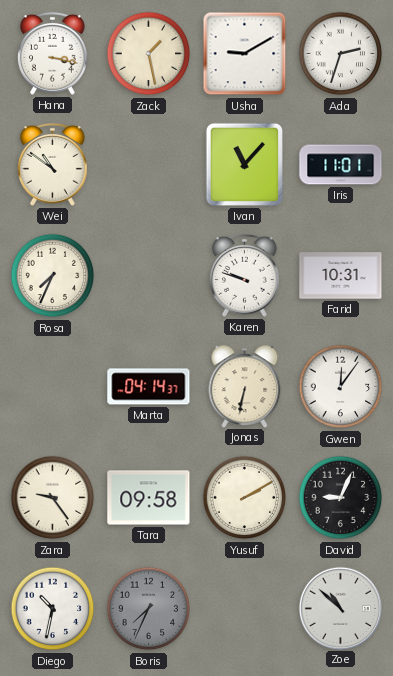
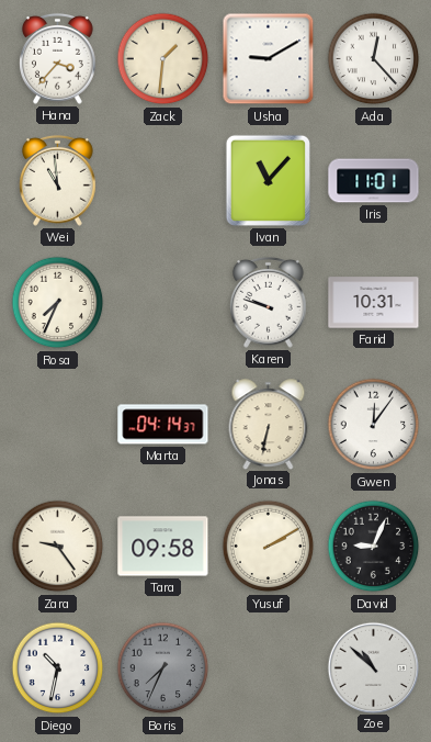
Hana: 3:17 -> 3:37
Zack: 1:28 -> 1:31
Ada: 2:33 -> 12:23
Wei: 10:51 -> 10:59
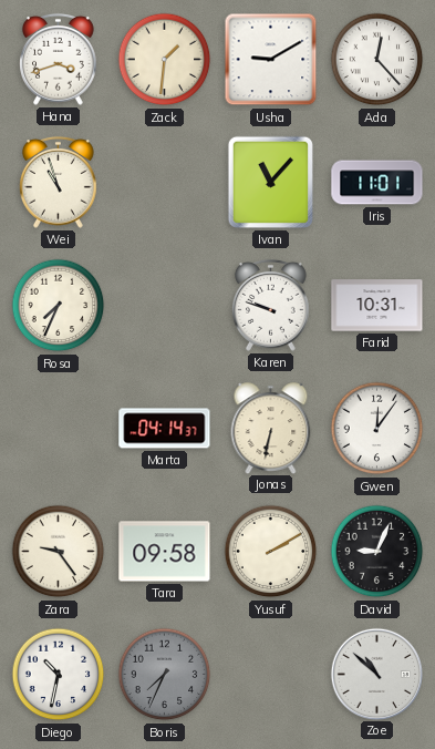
Hana: 3:37 -> 3:42
Wei: 10:59 -> 10:57
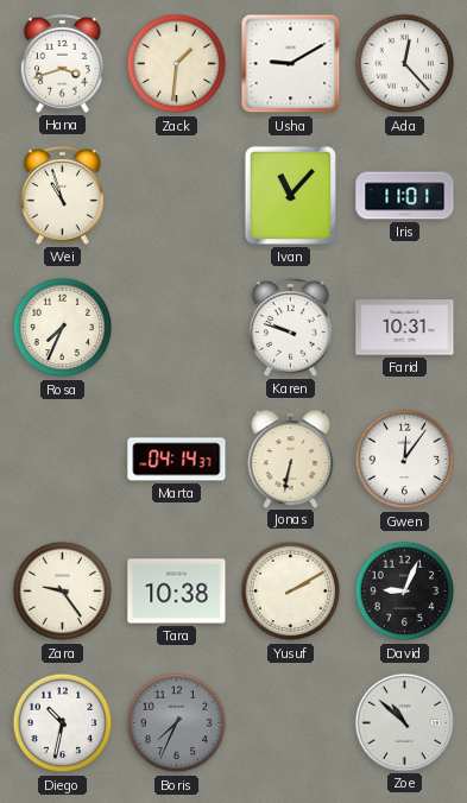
Tara: 09:58 -> 10:38
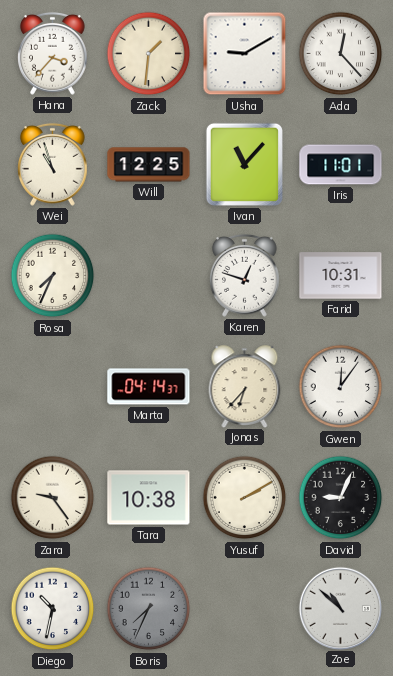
Hana: 3:42 -> 3:37
Will: none -> 12:25
Karen: 9:48 -> 12:48
Jonas: 6:32 -> 6:37
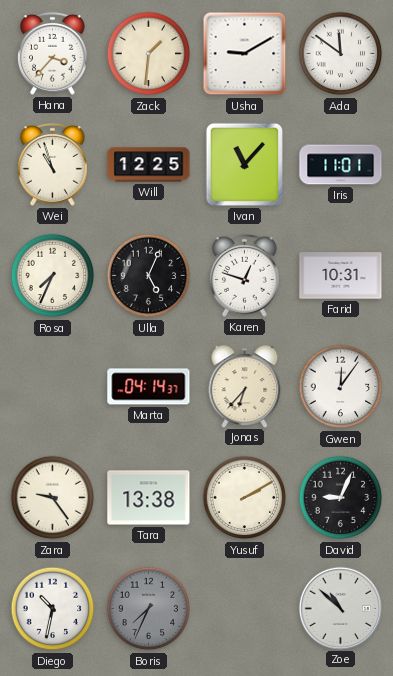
Ada: 12:23 -> 11:51
Ulla: none -> 5:04
Tara: 10:38 -> 13:38
